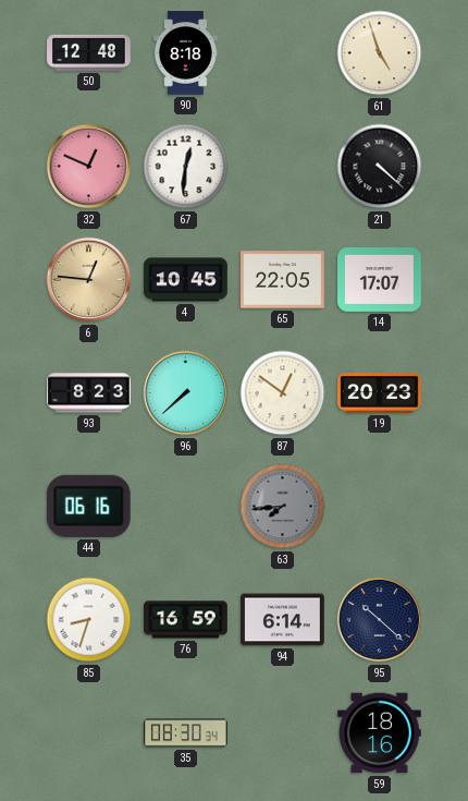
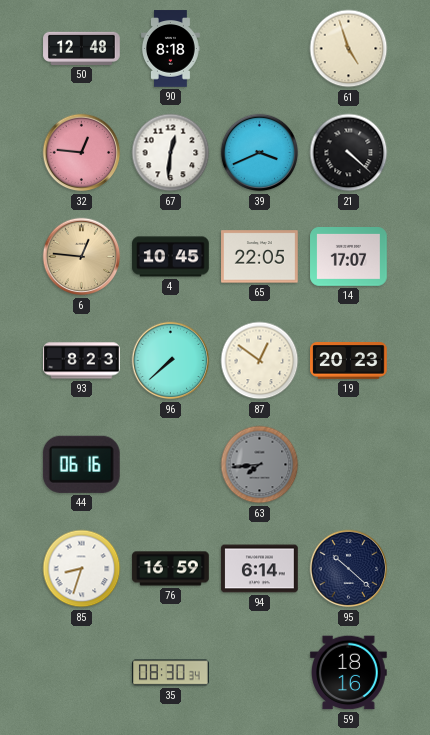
32: 12:49 -> 12:46
39: none -> 3:41
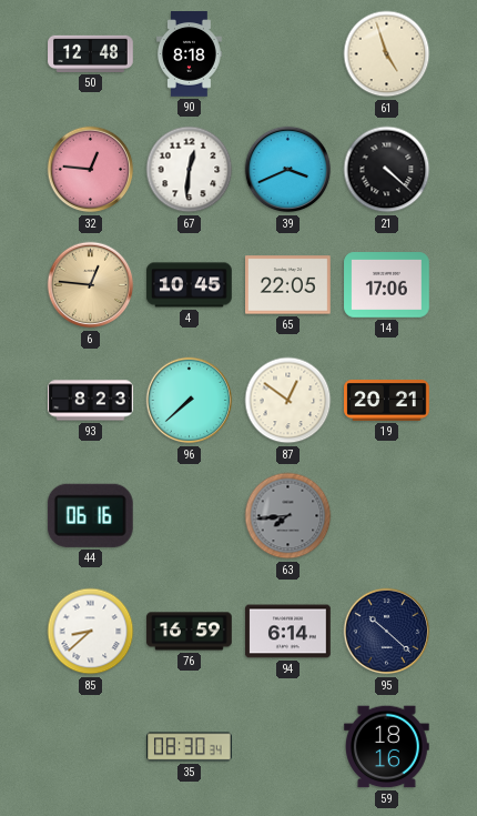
14: 17:07 -> 17:06
19: 20:23 -> 20:21
85: 8:33 -> 8:38
